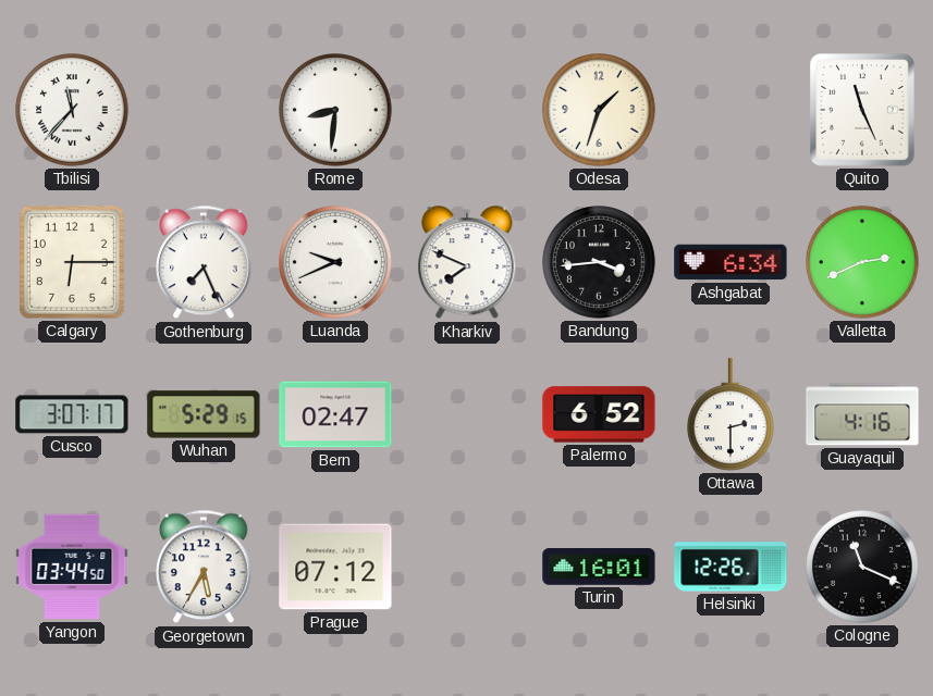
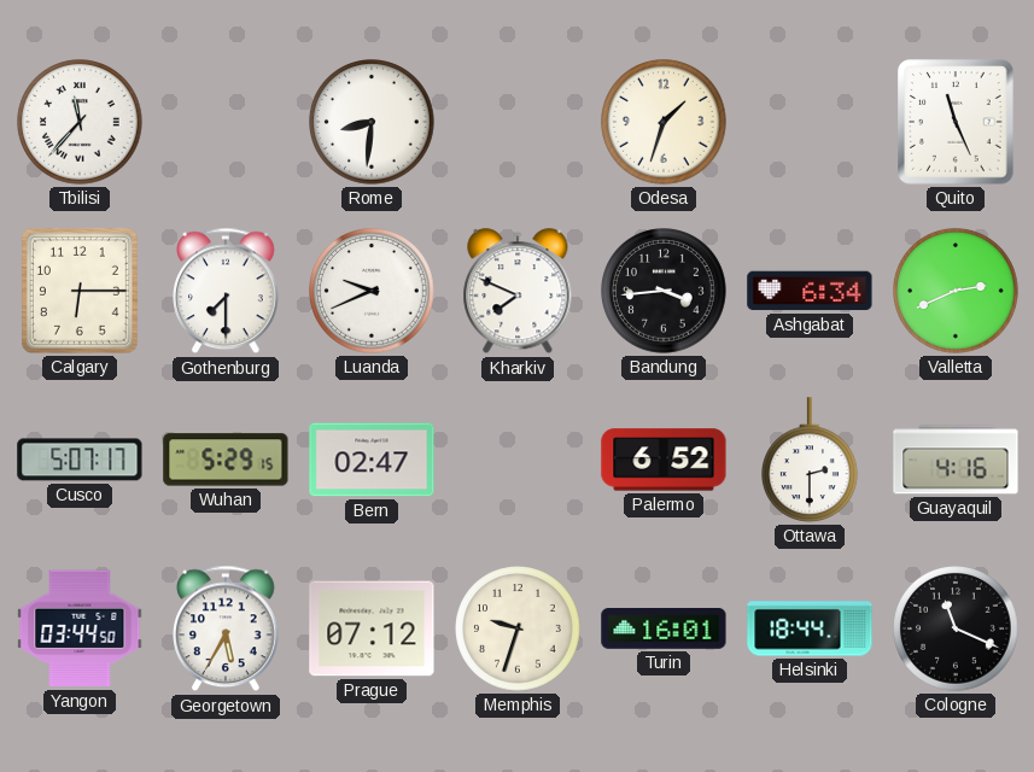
Gothenburg: 7:26 -> 7:30
Cusco: 3:07 -> 5:07
Memphis: none -> 9:33
Helsinki: 12:26 -> 18:44
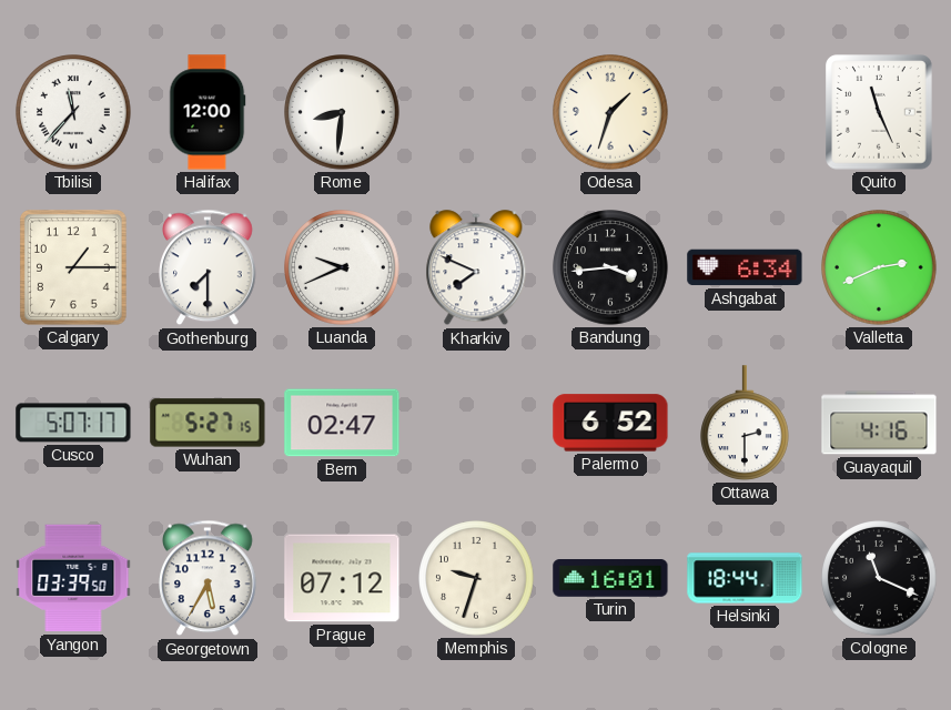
Halifax: none -> 12:00
Calgary: 6:15 -> 1:15
Wuhan: 5:29 -> 5:27
Yangon: 03:44 -> 03:39
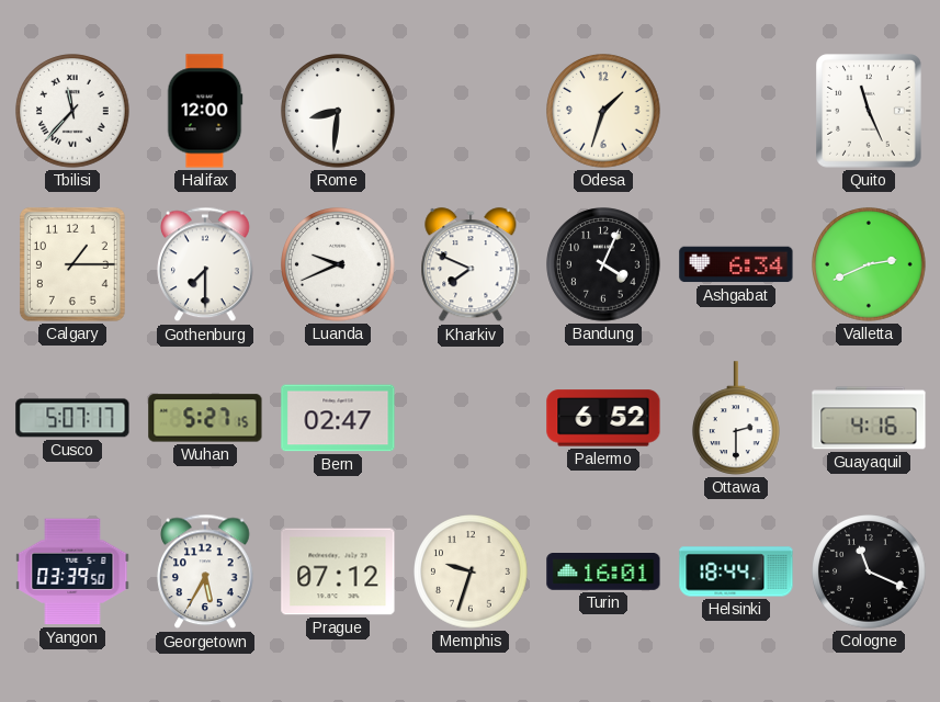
Bandung: 3:44 -> 4:04
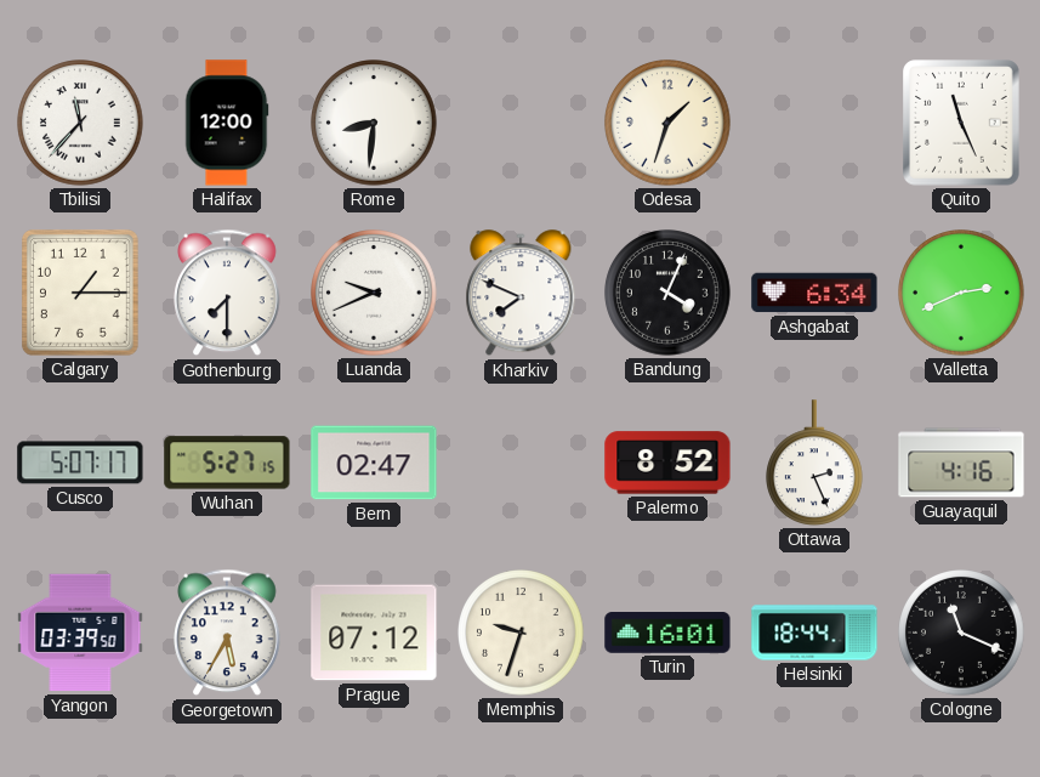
Palermo: 6:52 -> 8:52
Ottawa: 2:30 -> 2:26
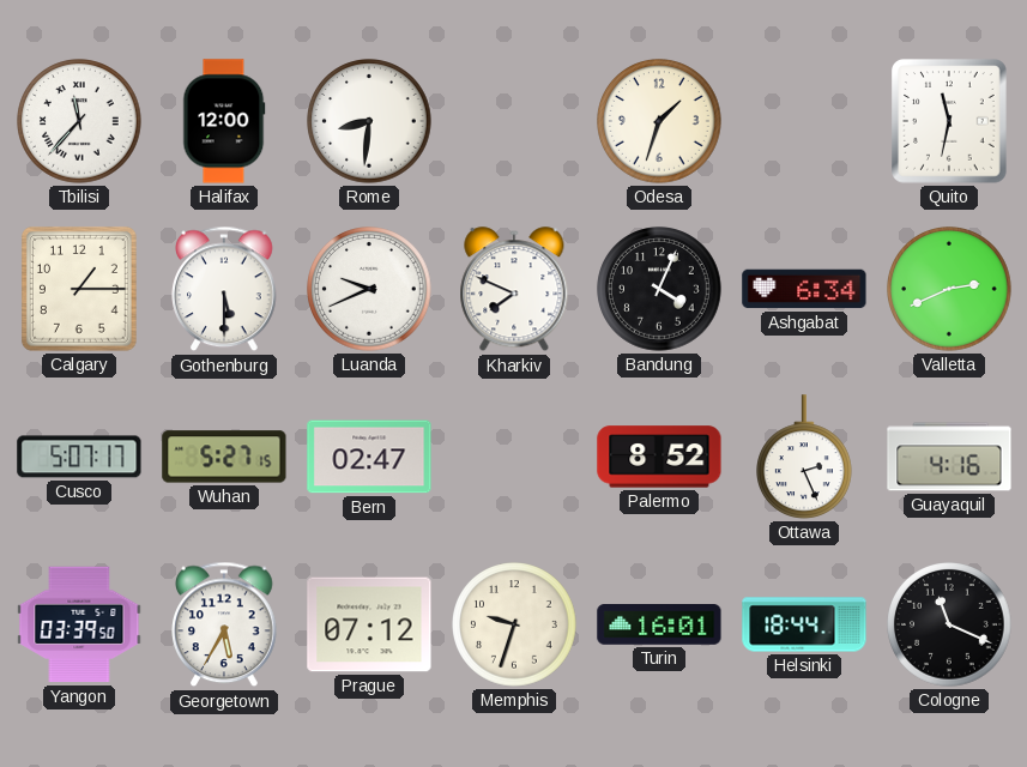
Quito: 11:26 -> 11:32
Gothenburg: 7:30 -> 5:30
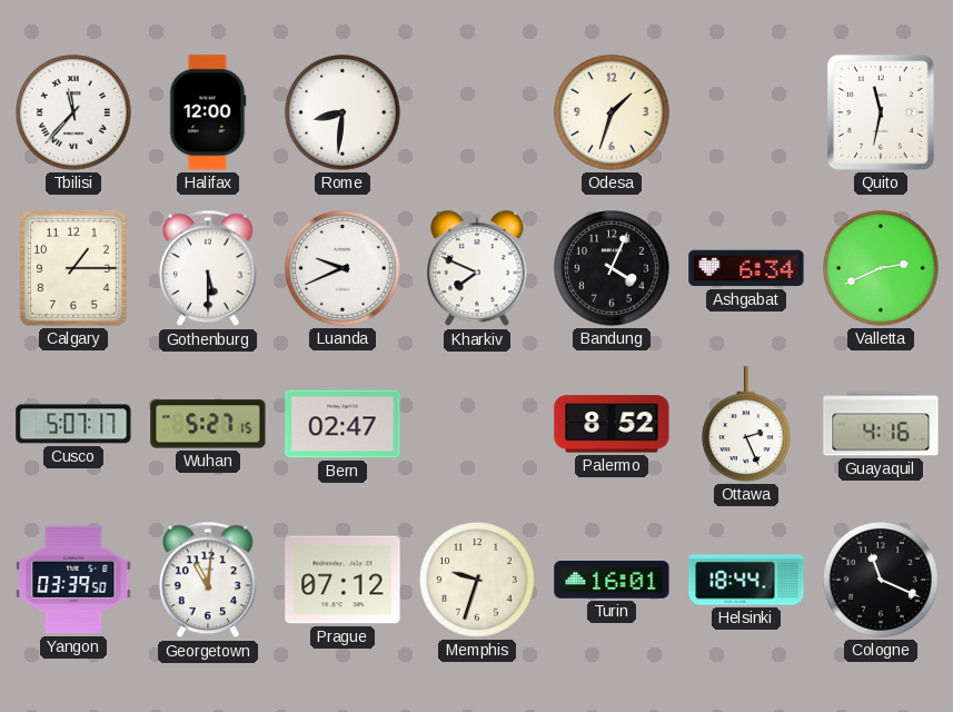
Georgetown: 5:35 -> 11:01
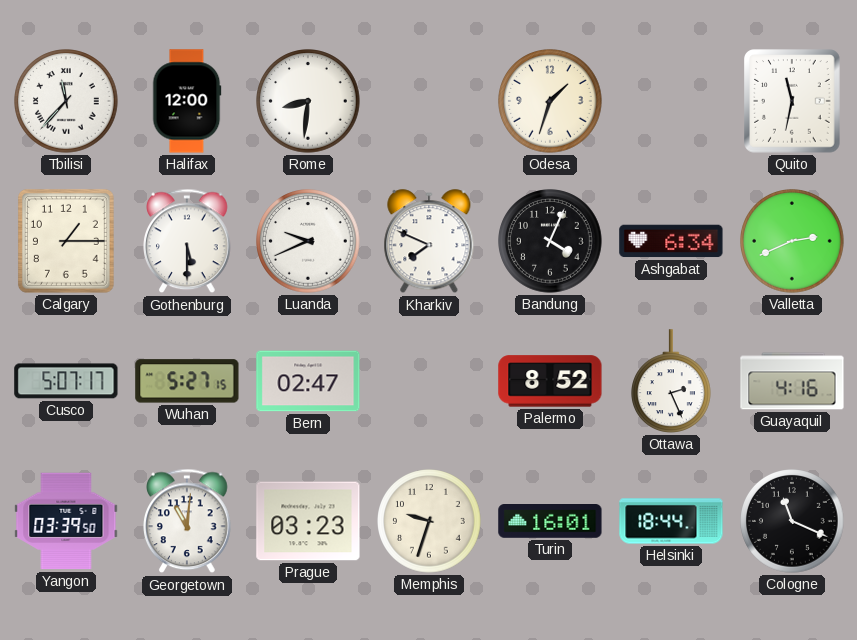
Prague: 07:12 -> 03:23
